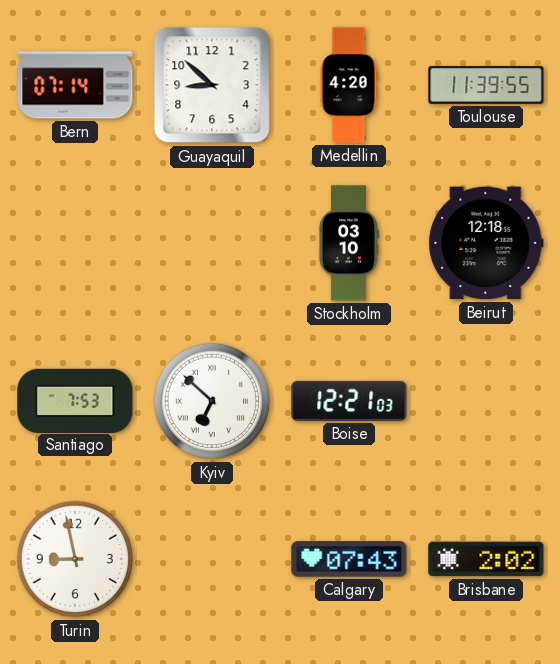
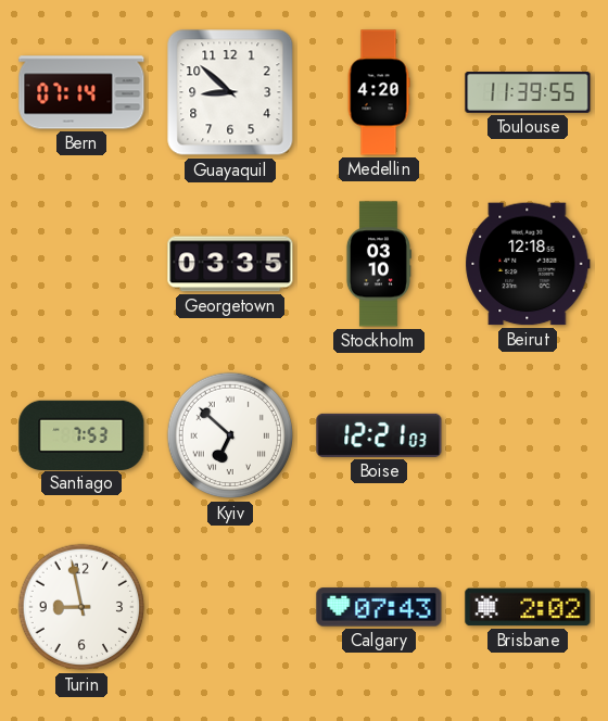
Georgetown: none -> 03:35
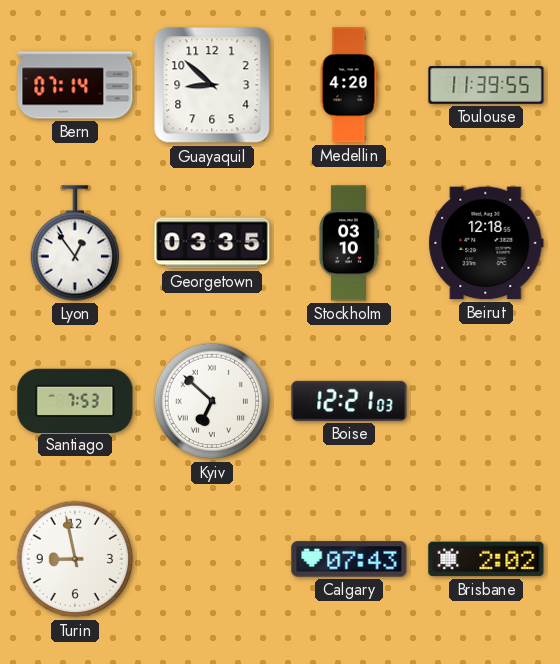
Lyon: none -> 12:54
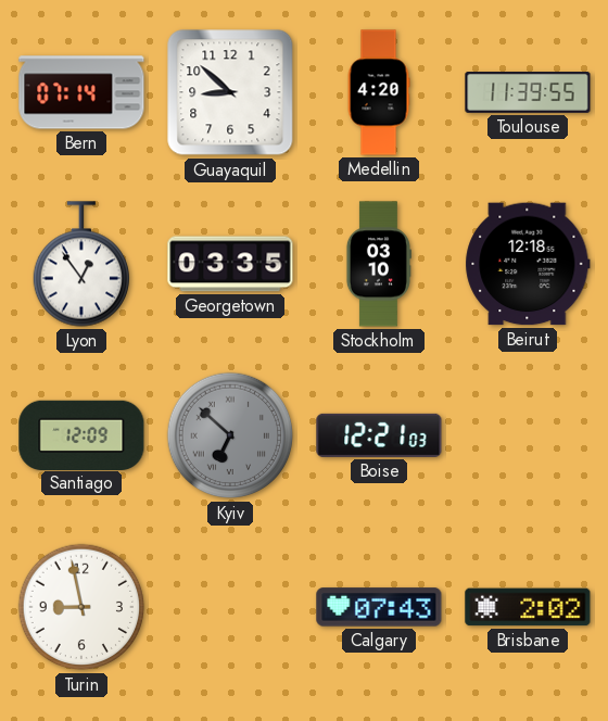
Santiago: 7:53 -> 12:09
Kyiv dial: white -> grey
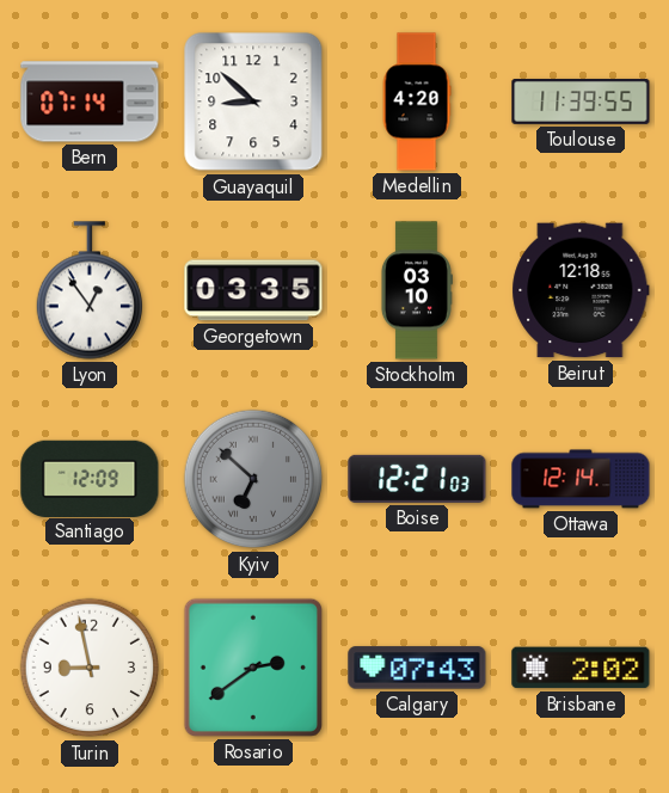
Ottawa: none -> 12:14
Rosario: none -> 2:39
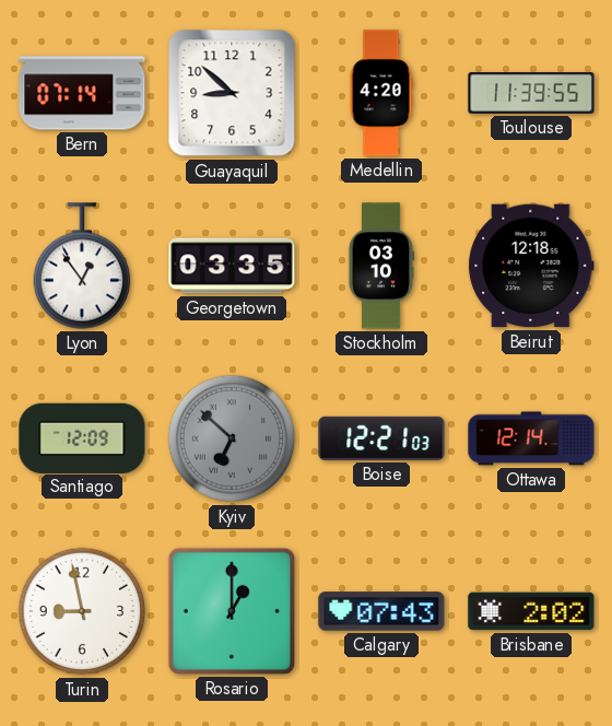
Rosario: 2:39 -> 1:00
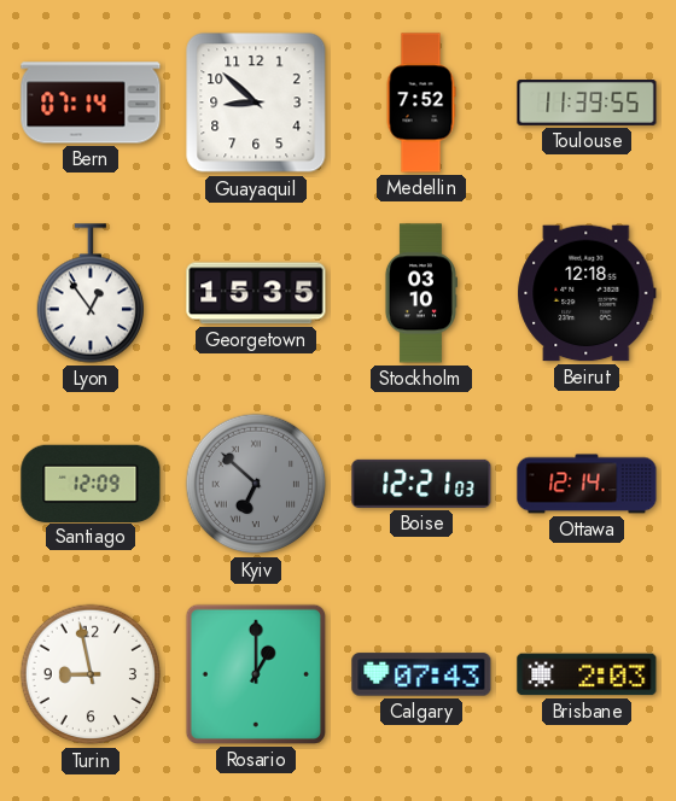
Medellin: 4:20 -> 7:52
Georgetown: 03:35 -> 15:35
Brisbane: 2:02 -> 2:03
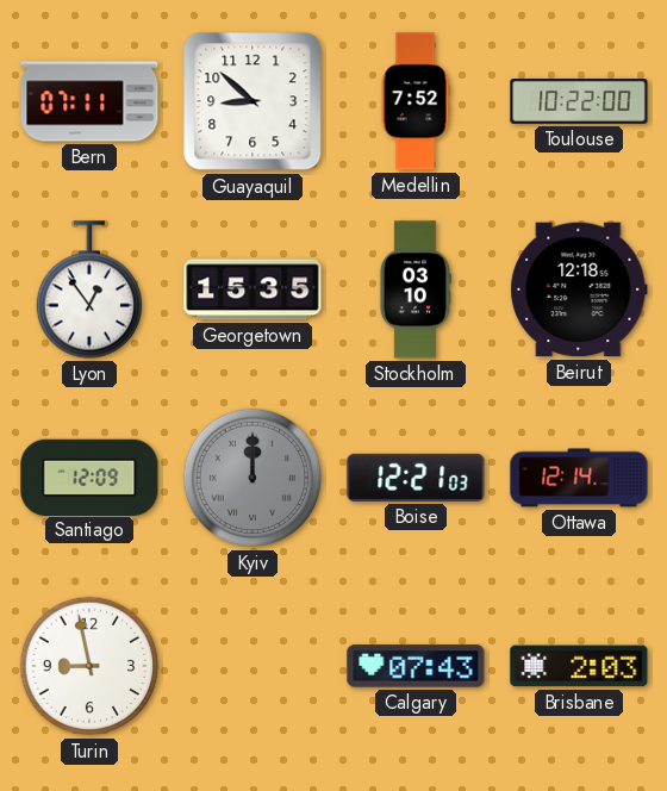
Bern: 07:14 -> 07:11
Toulouse: 11:39 -> 10:22
Kyiv: 6:52 -> 12:00
Rosario: 1:00 -> none
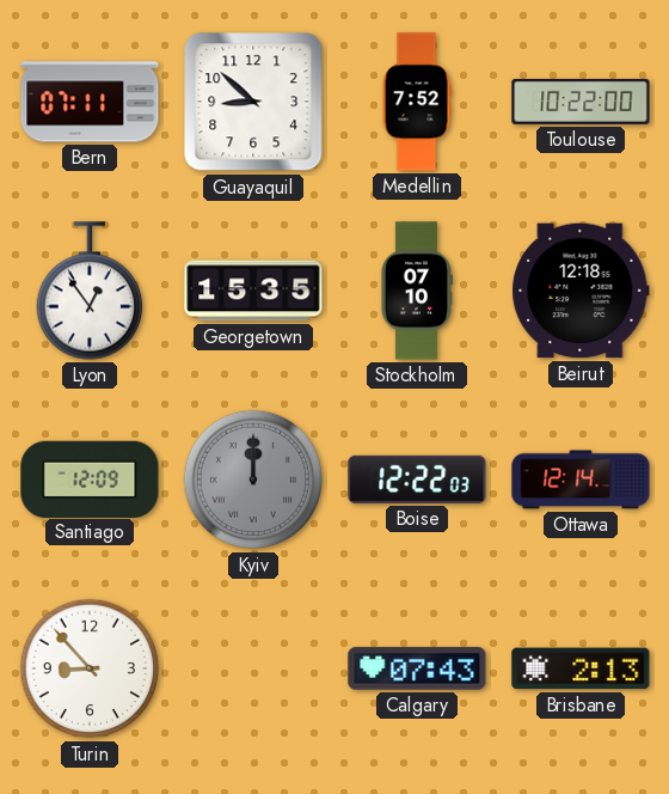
Stockholm: 03:10 -> 07:10
Boise: 12:21 -> 12:22
Turin: 8:58 -> 8:53
Brisbane: 2:03 -> 2:13
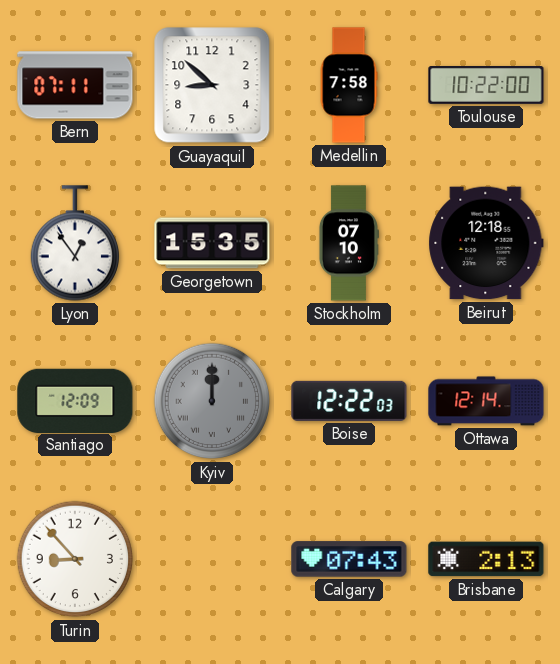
Medellin: 7:52 -> 7:58
